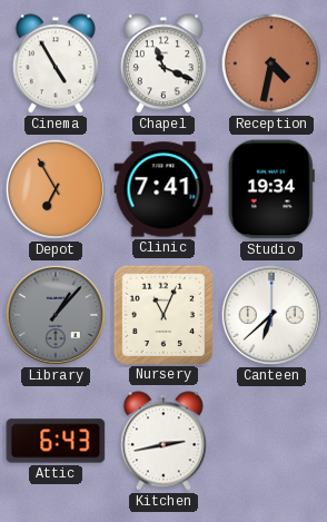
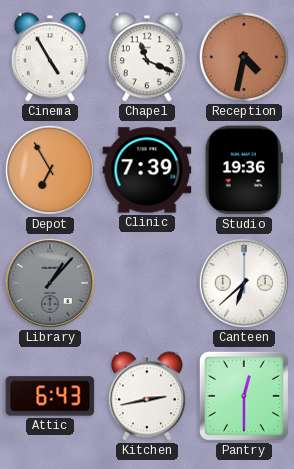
Clinic: 7:41 -> 7:39
Studio: 19:34 -> 19:36
Nursery: 11:04 -> none
Pantry: none -> 12:30
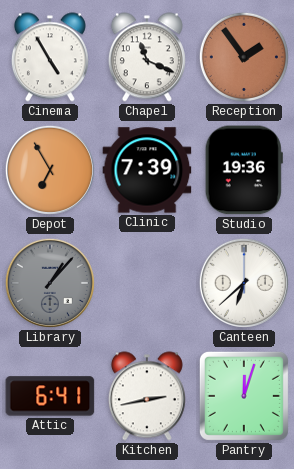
Reception: 4:32 -> 1:54
Attic: 6:43 -> 6:41
Pantry: 12:30 -> 12:03
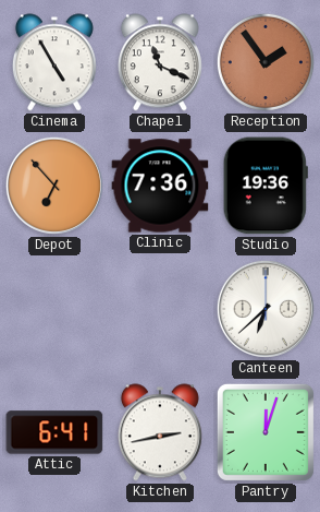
Depot: 6:55 -> 6:53
Clinic: 7:39 -> 7:36
Library: 1:07 -> none
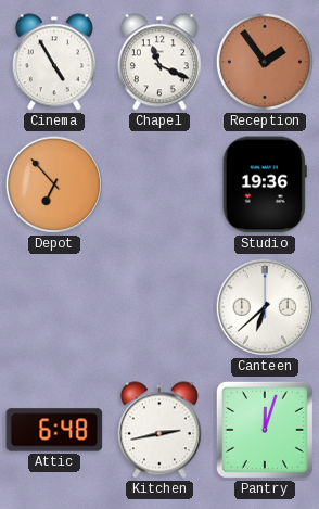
Clinic: 7:36 -> none
Attic: 6:41 -> 6:48
